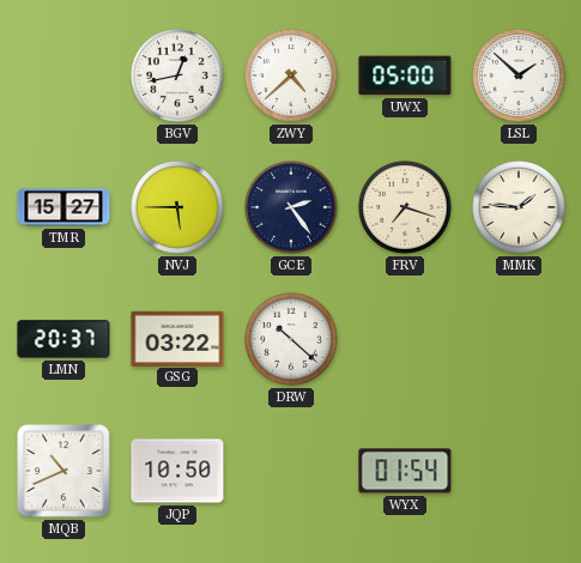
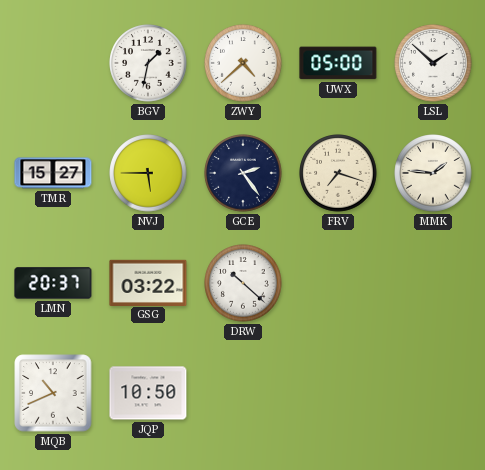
BGV: 12:43 -> 1:32
WYX: 01:54 -> none
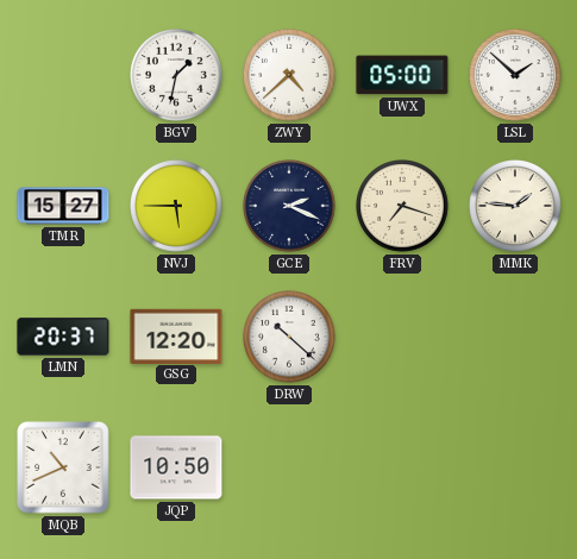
GCE: 2:24 -> 2:19
GSG: 03:22 -> 12:20
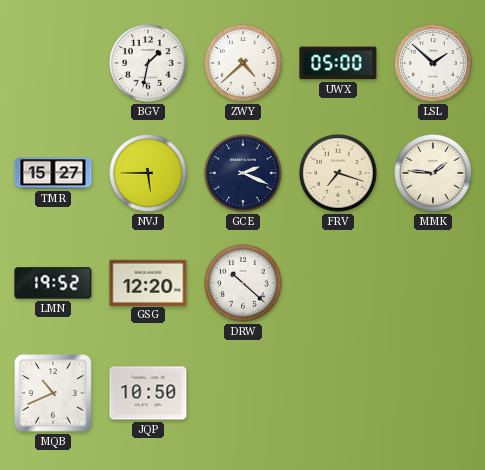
LMN: 20:37 -> 19:52
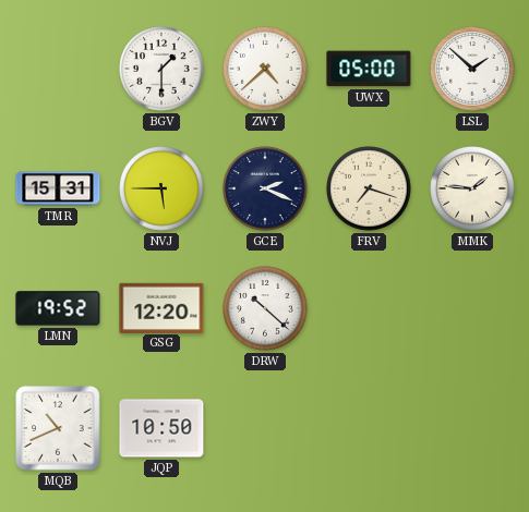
BGV: 1:32 -> 1:30
TMR: 15:27 -> 15:31
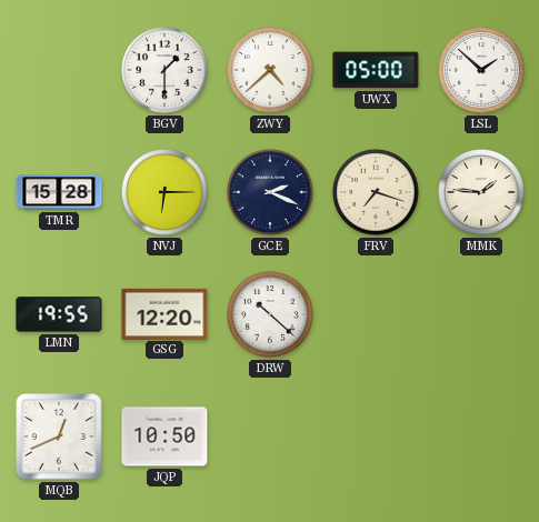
TMR: 15:31 -> 15:28
NVJ: 5:45 -> 6:15
LMN: 19:52 -> 19:55
MQB: 10:41 -> 12:41
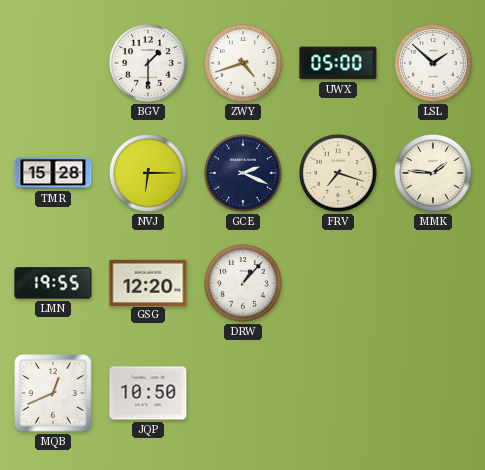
ZWY: 4:38 -> 4:42
DRW: 10:22 -> 1:07
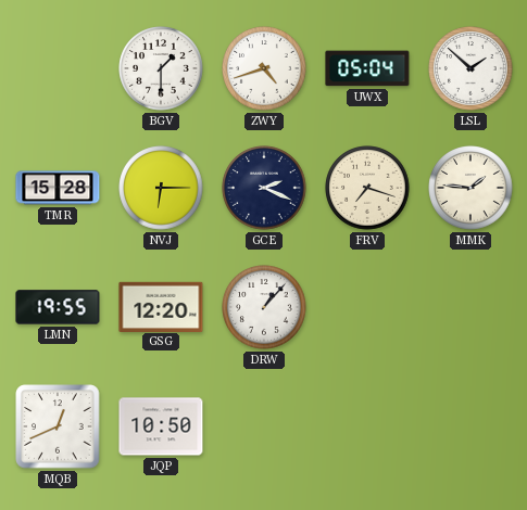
UWX: 05:00 -> 05:04
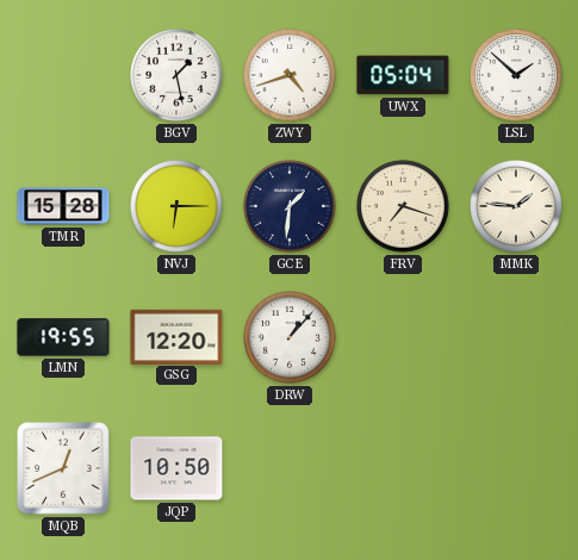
BGV: 1:30 -> 1:28
GCE: 2:19 -> 1:31
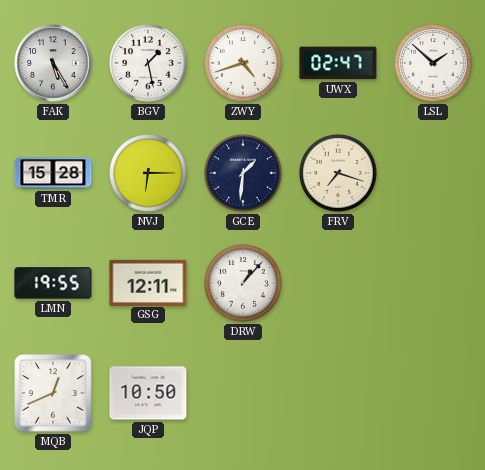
FAK: none -> 5:25
UWX: 05:04 -> 02:47
MMK: 1:46 -> none
GSG: 12:20 -> 12:11
